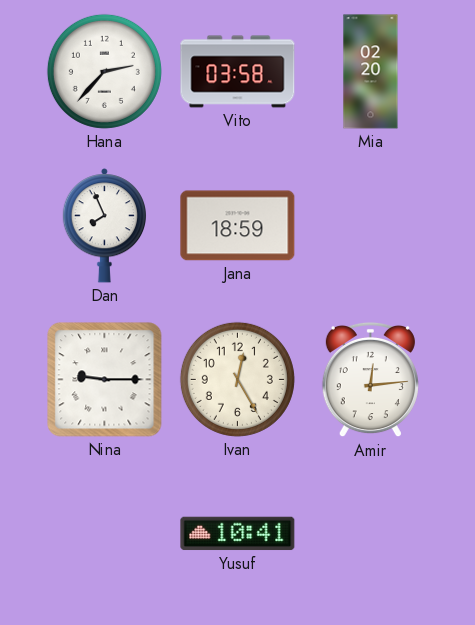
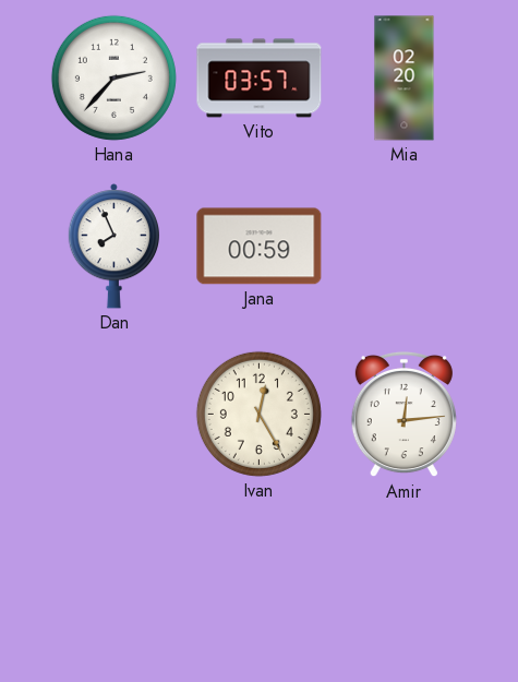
Vito: 03:58 -> 03:57
Jana: 18:59 -> 00:59
Nina: 9:15 -> none
Yusuf: 10:41 -> none
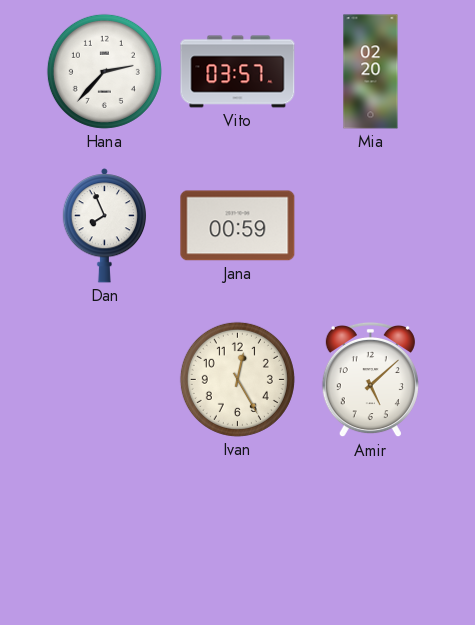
Amir: 12:14 -> 5:08
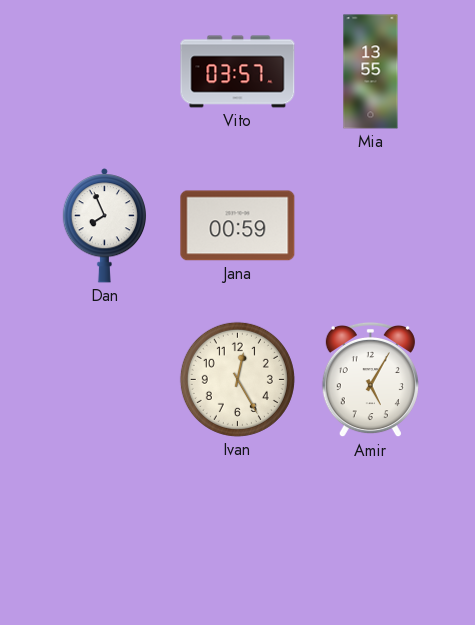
Hana: 2:37 -> none
Mia: 02:20 -> 13:55
Amir: 5:08 -> 5:05
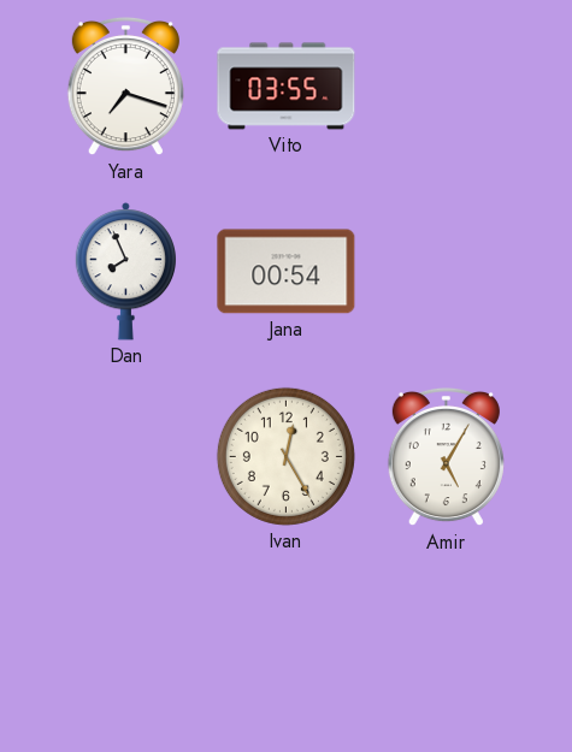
Yara: none -> 7:18
Vito: 03:57 -> 03:55
Mia: 13:55 -> none
Jana: 00:59 -> 00:54
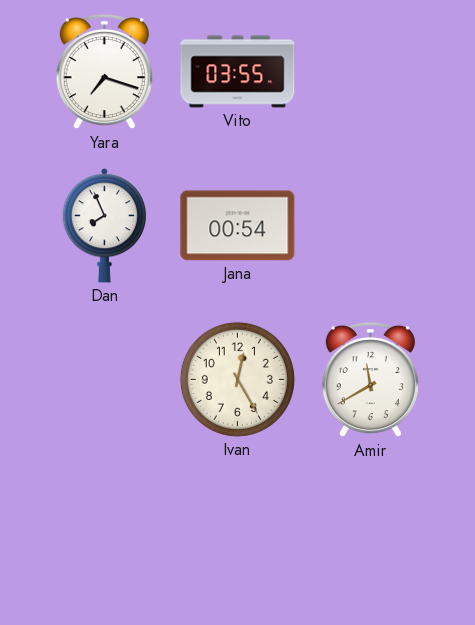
Amir: 5:05 -> 11:40
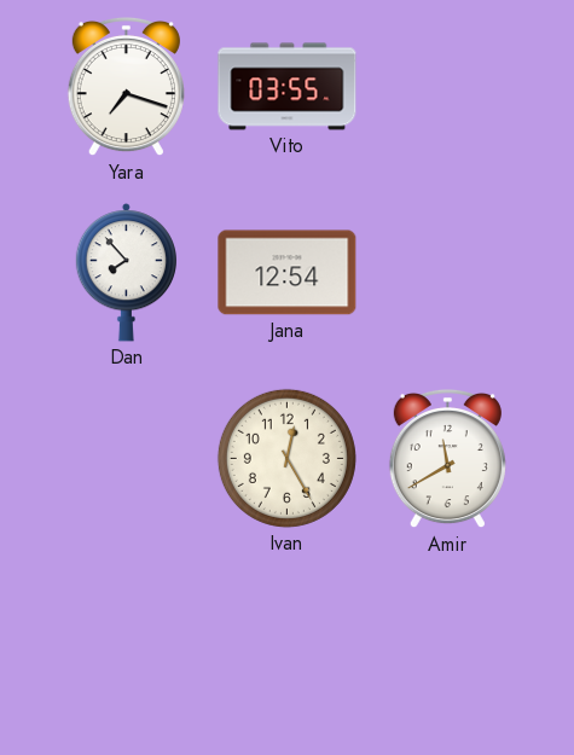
Dan: 7:56 -> 7:53
Jana: 00:54 -> 12:54
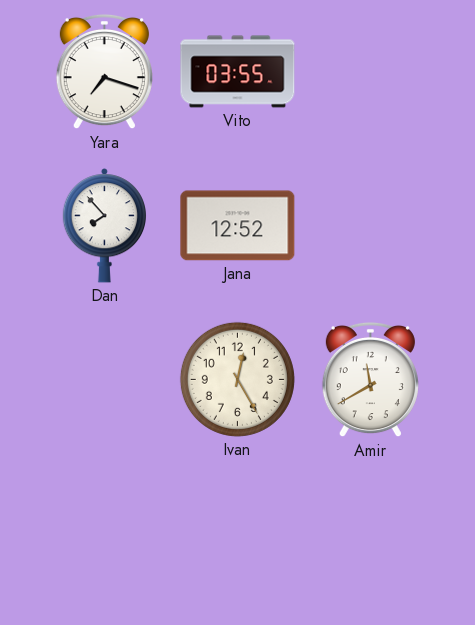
Jana: 12:54 -> 12:52
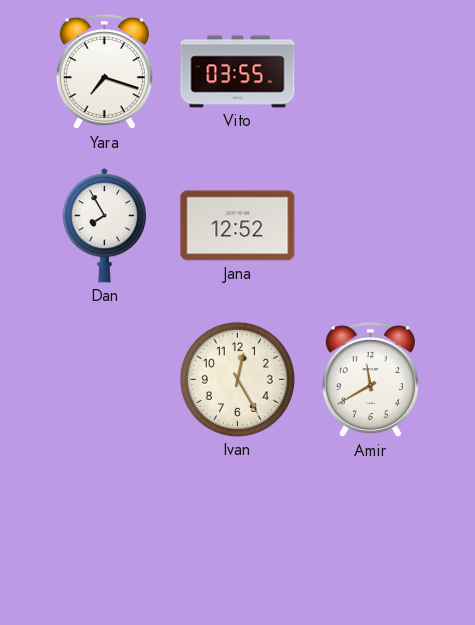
Dan: 7:53 -> 7:55
